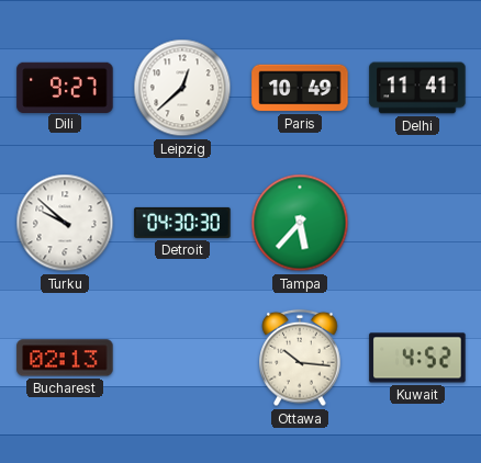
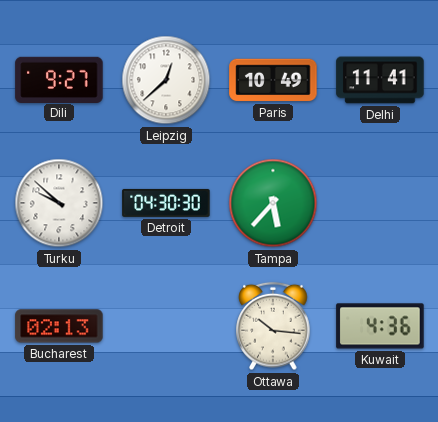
Kuwait: 4:52 -> 4:36
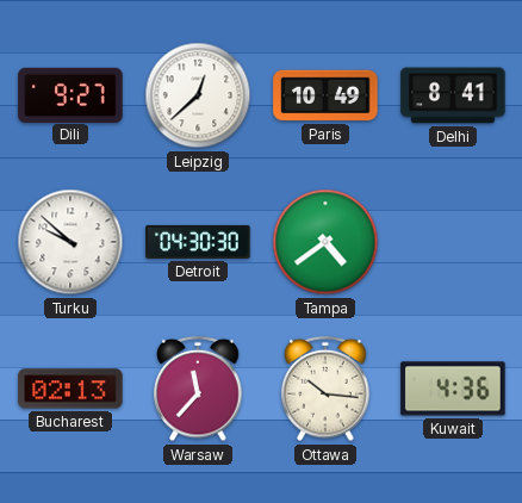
Delhi: 11:41 -> 8:41
Tampa: 5:37 -> 4:39
Warsaw: none -> 11:37
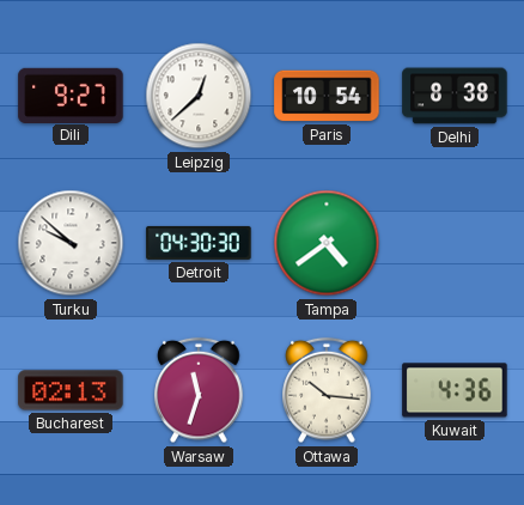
Paris: 10:49 -> 10:54
Delhi: 8:41 -> 8:38
Warsaw: 11:37 -> 11:33
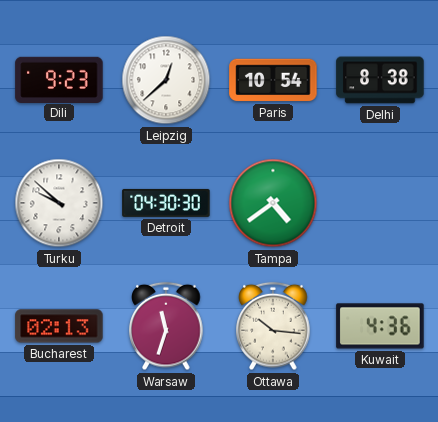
Dili: 9:27 -> 9:23
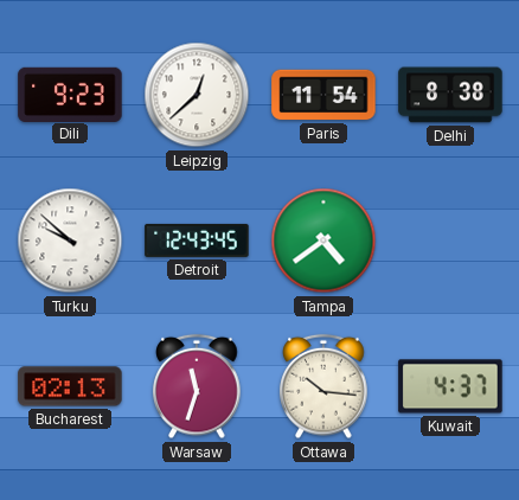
Paris: 10:54 -> 11:54
Detroit: 04:30 -> 12:43
Kuwait: 4:36 -> 4:37
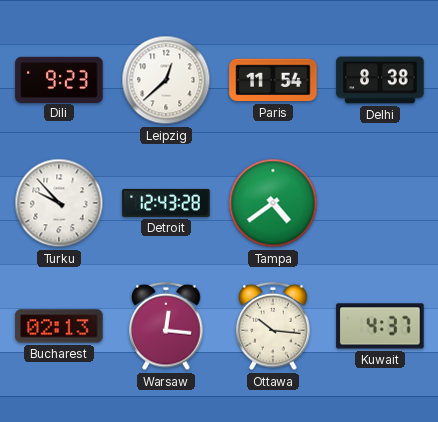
Turku: 9:52 -> 9:53
Detroit: 12:43:45 -> 12:43:28
Warsaw: 11:33 -> 12:16
